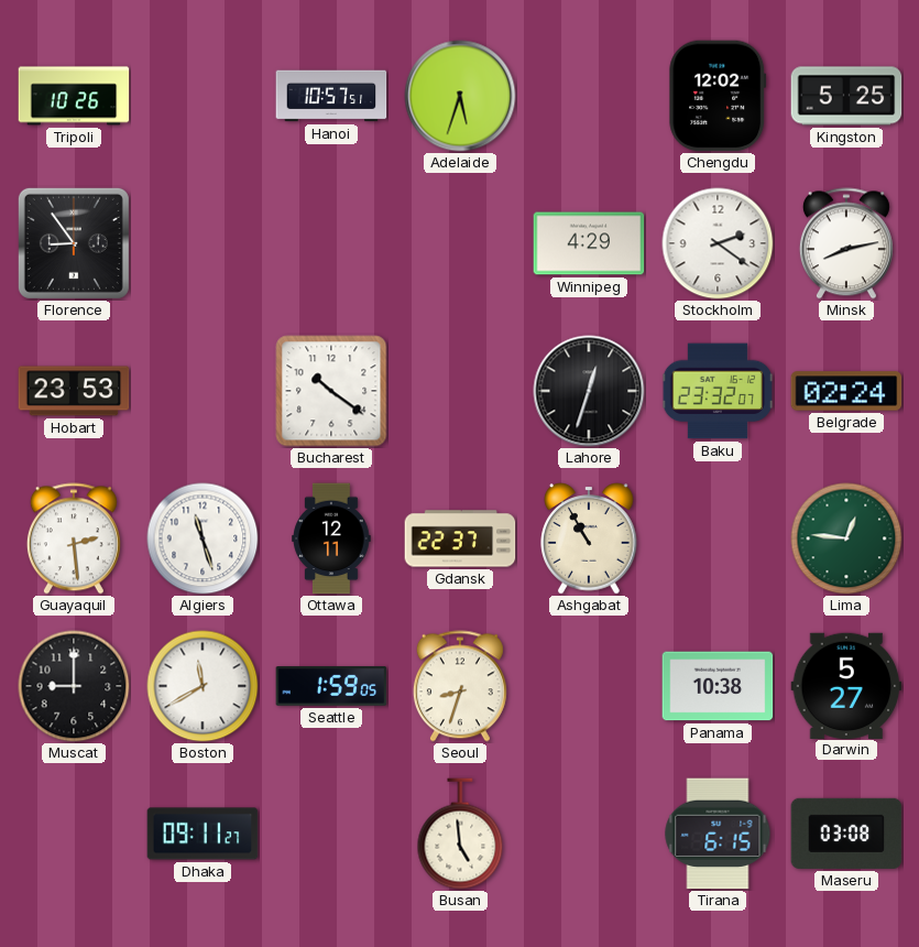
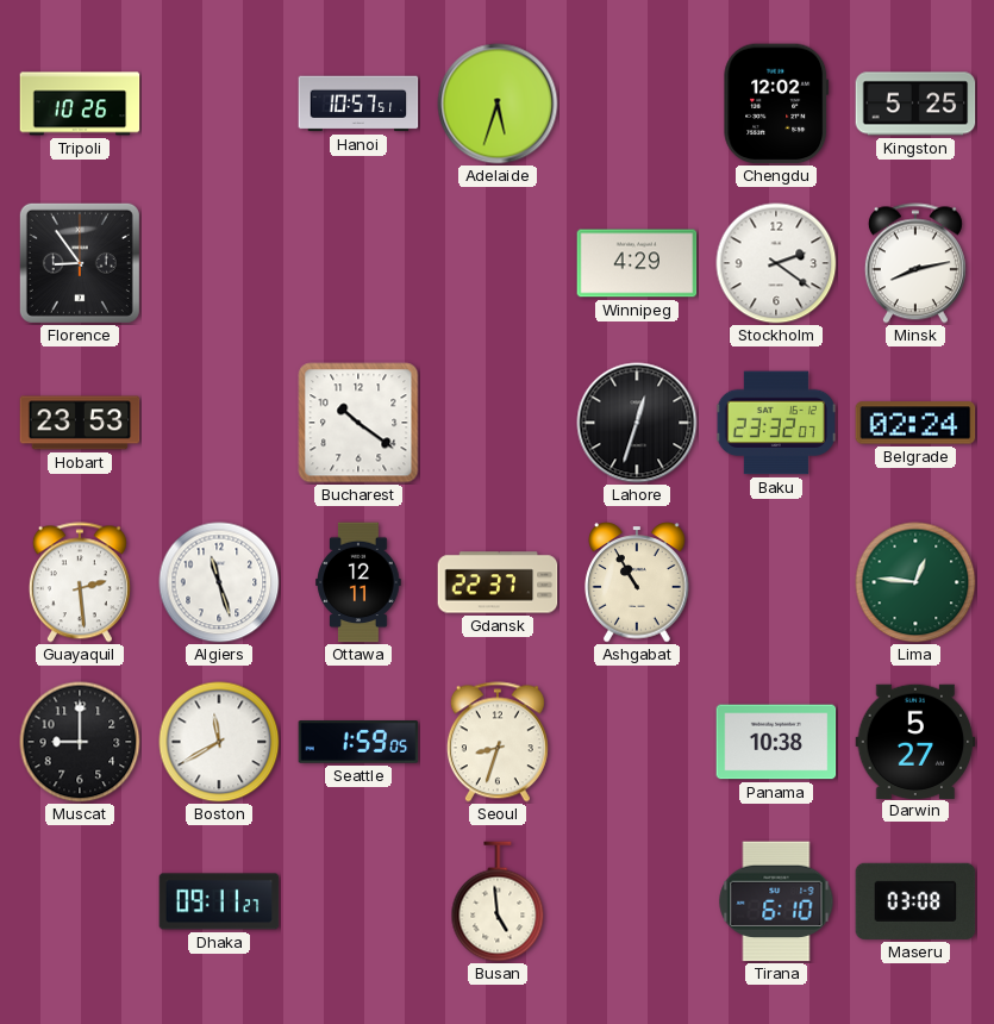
Tirana: 6:15 -> 6:10
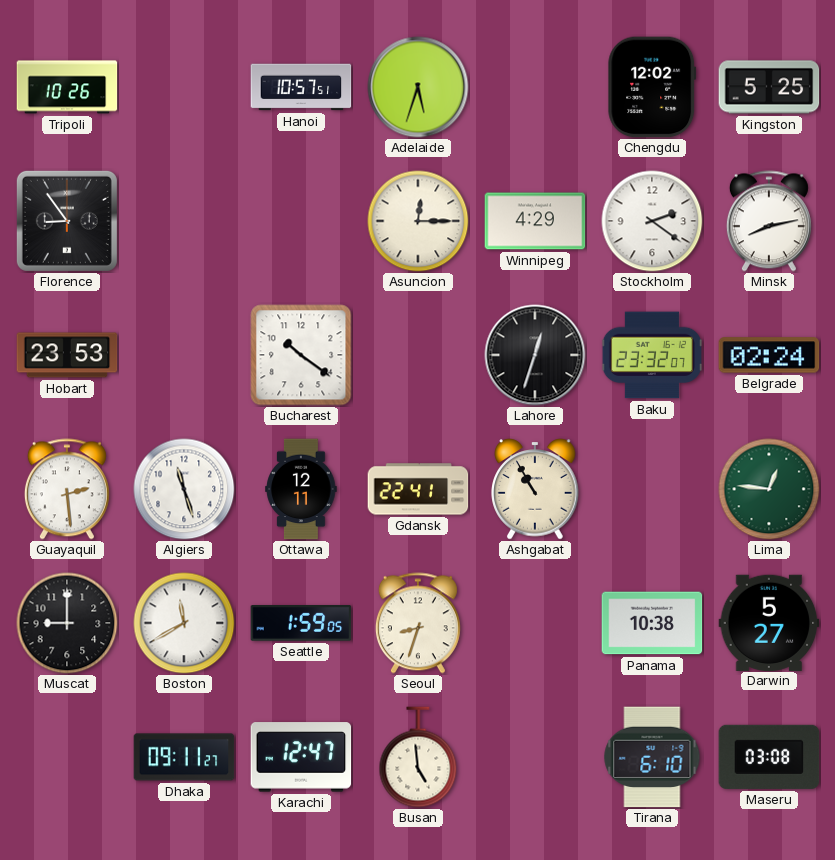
Asuncion: none -> 12:15
Gdansk: 22:37 -> 22:41
Karachi: none -> 12:47
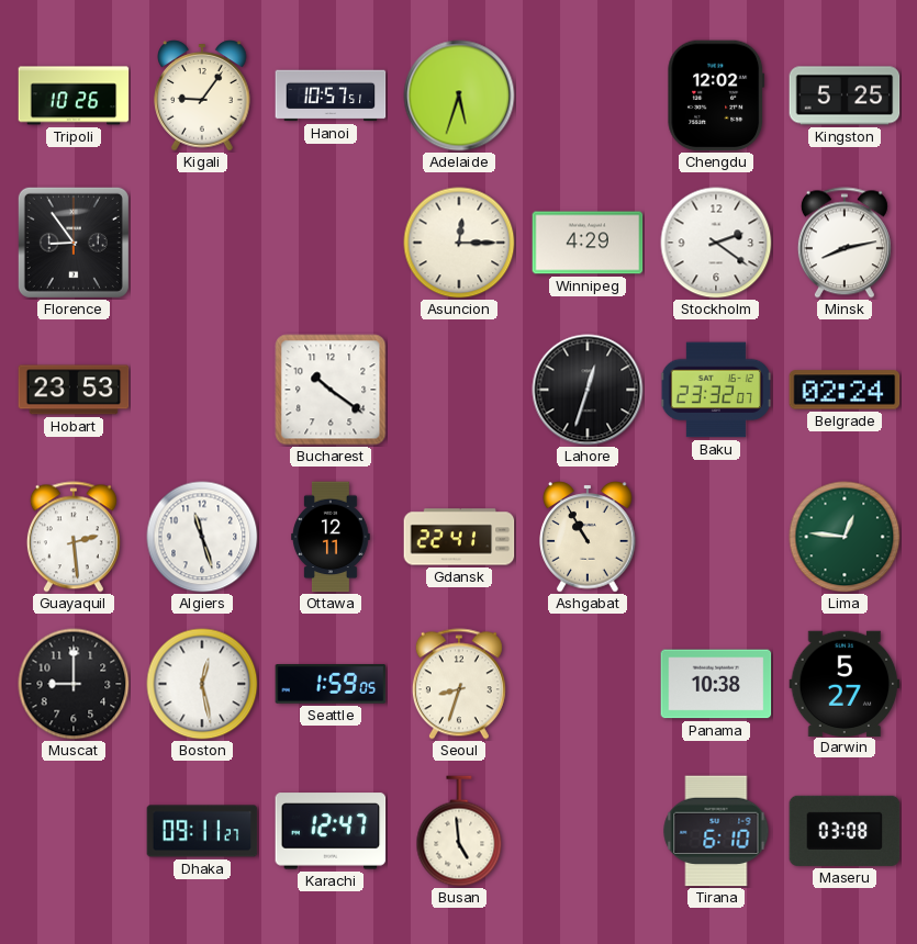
Kigali: none -> 9:06
Boston: 11:40 -> 12:28
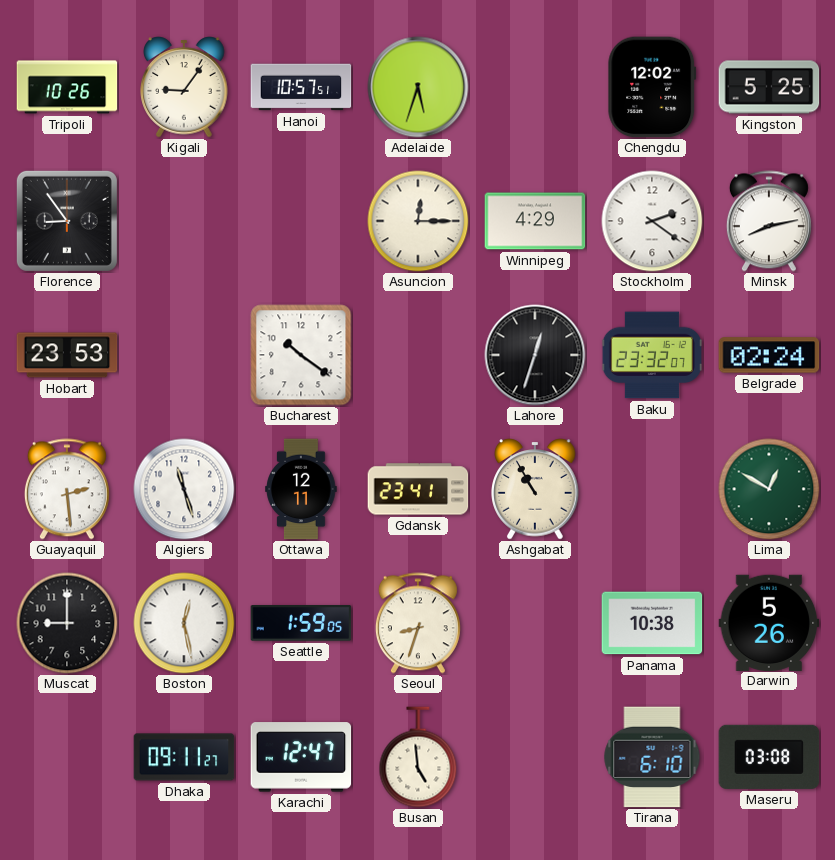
Gdansk: 22:41 -> 23:41
Lima: 12:46 -> 12:50
Darwin: 5:27 -> 5:26
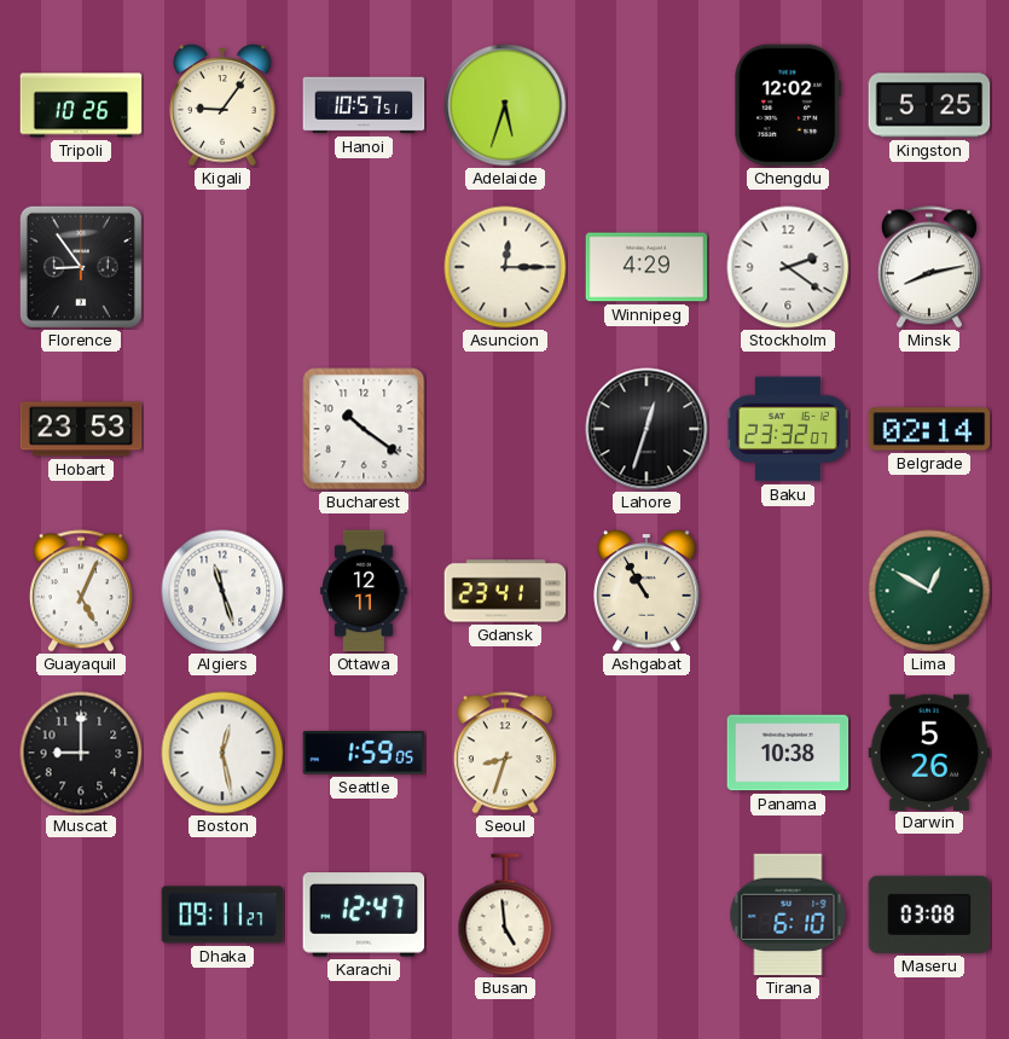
Belgrade: 02:24 -> 02:14
Guayaquil: 2:29 -> 5:04
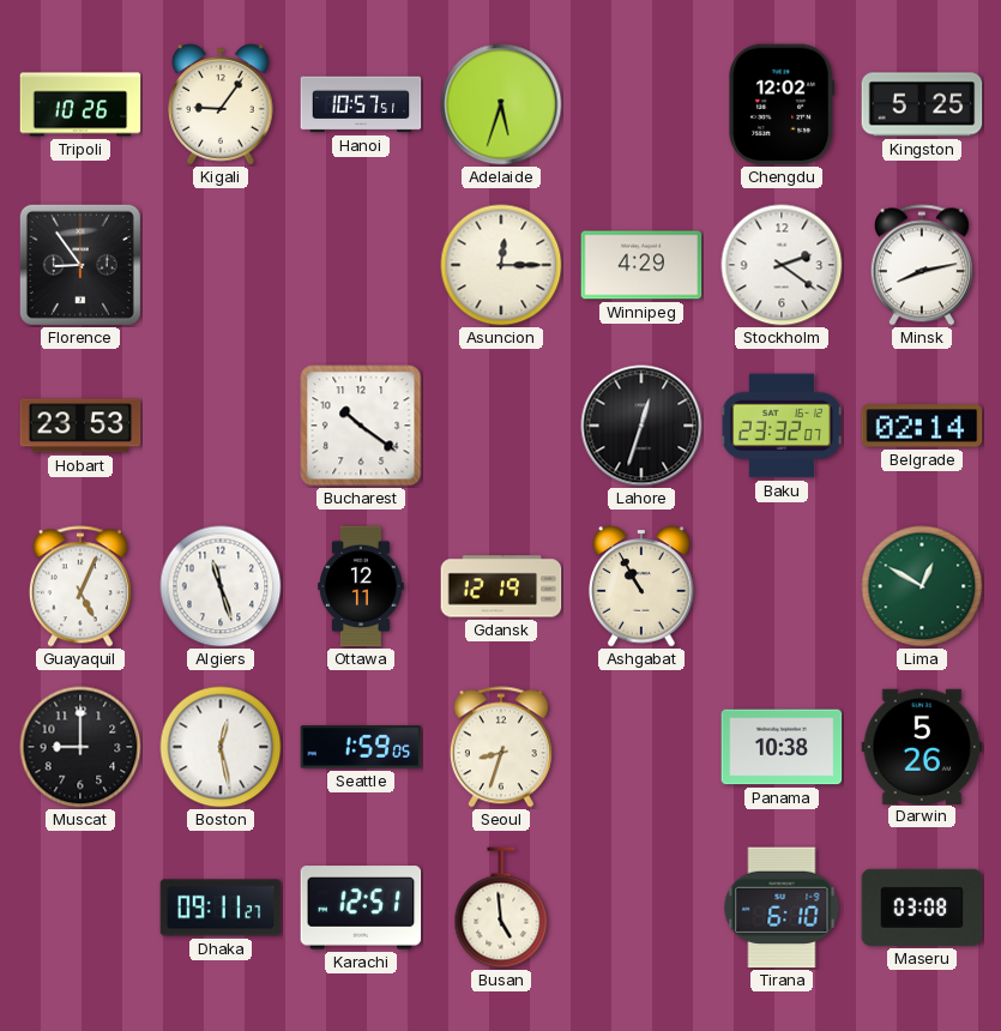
Gdansk: 23:41 -> 12:19
Karachi: 12:47 -> 12:51
